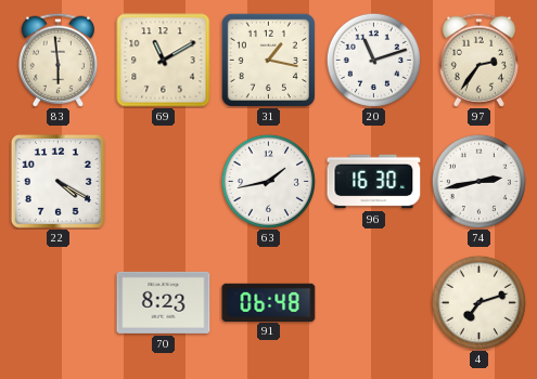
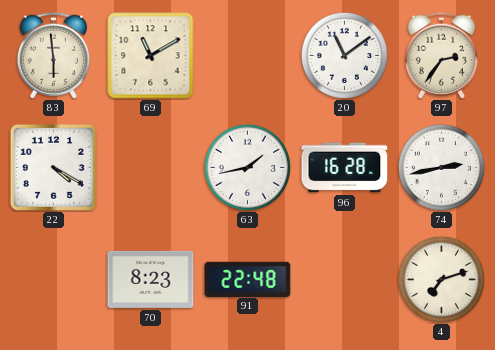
31: 1:17 -> none
20: 11:12 -> 11:09
96: 16:30 -> 16:28
91: 06:48 -> 22:48
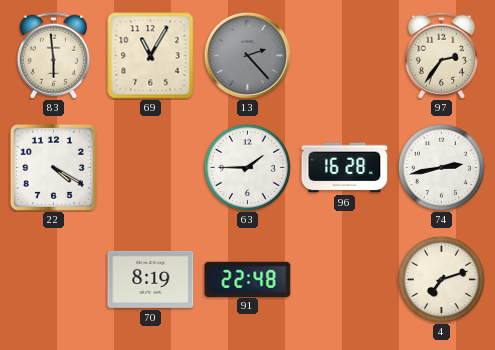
69: 11:10 -> 11:05
13: none -> 2:23
20: 11:09 -> none
63: 1:43 -> 1:45
70: 8:23 -> 8:19
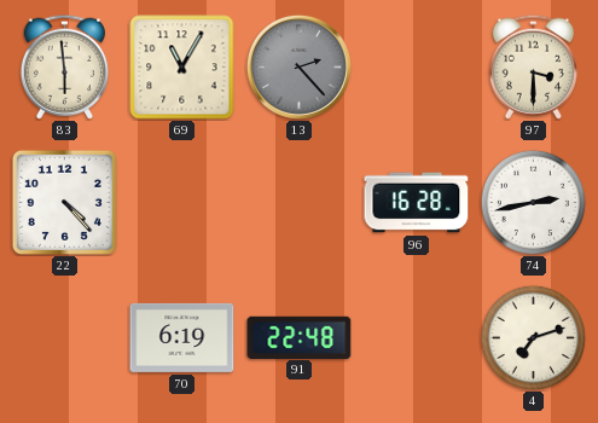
97: 2:36 -> 3:30
22: 4:20 -> 4:23
63: 1:45 -> none
70: 8:19 -> 6:19
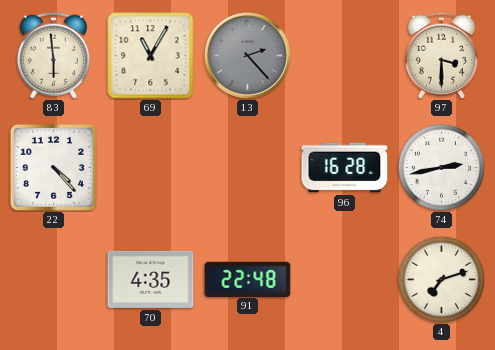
70: 6:19 -> 4:35
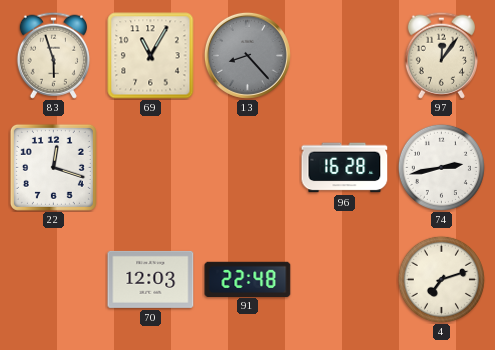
83: 5:59 -> 5:57
13: 2:23 -> 8:23
97: 3:30 -> 12:06
22: 4:23 -> 12:18
70: 4:35 -> 12:03
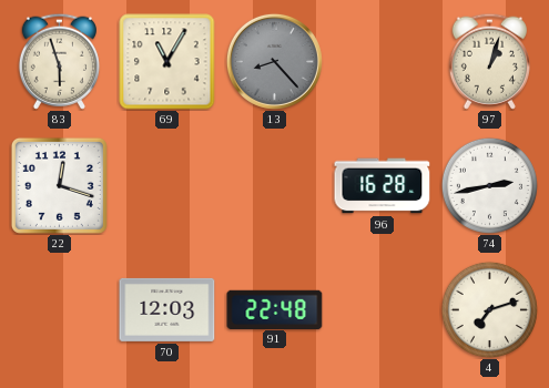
97: 12:06 -> 1:03
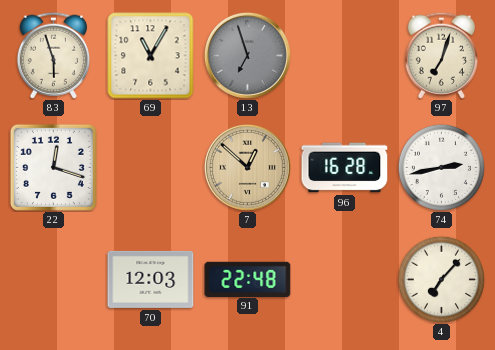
13: 8:23 -> 6:57
97: 1:03 -> 7:03
7: none -> 12:52
4: 7:12 -> 7:07
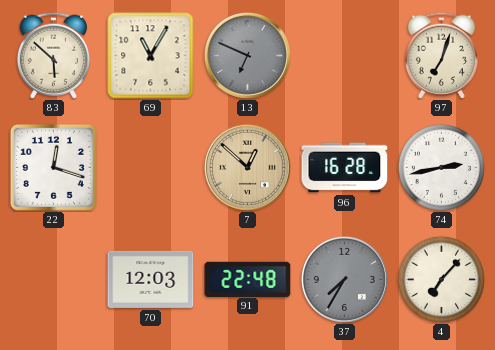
83: 5:57 -> 5:52
13: 6:57 -> 6:49
37: none -> 7:35
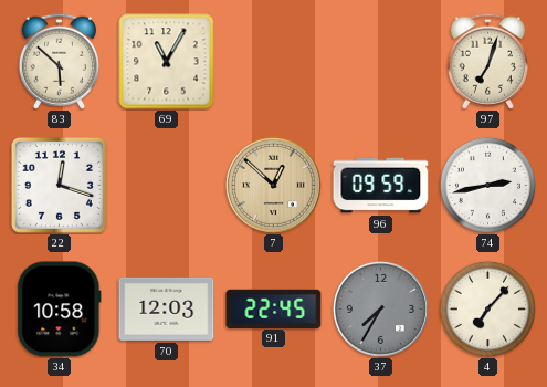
13: 6:49 -> none
96: 16:28 -> 09:59
34: none -> 10:58
91: 22:48 -> 22:45
